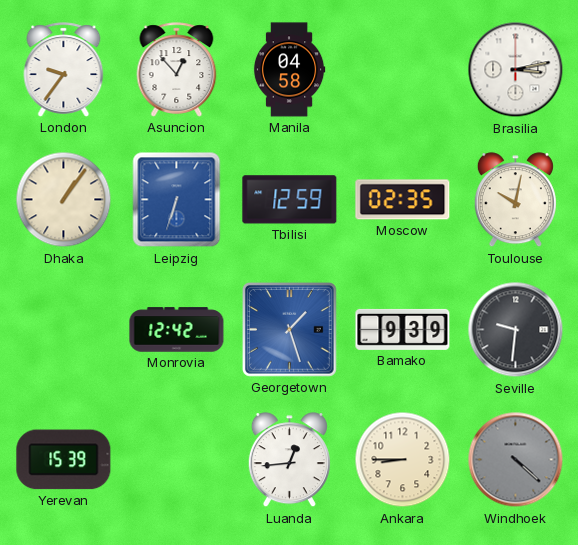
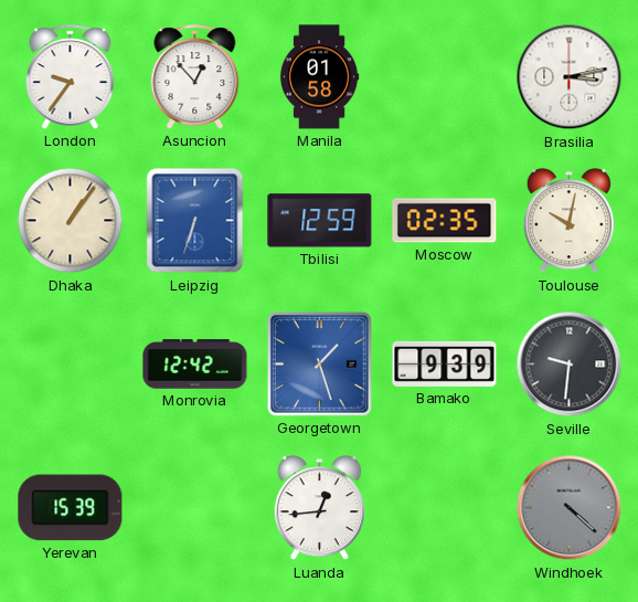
Manila: 04:58 -> 01:58
Ankara: 8:45 -> none
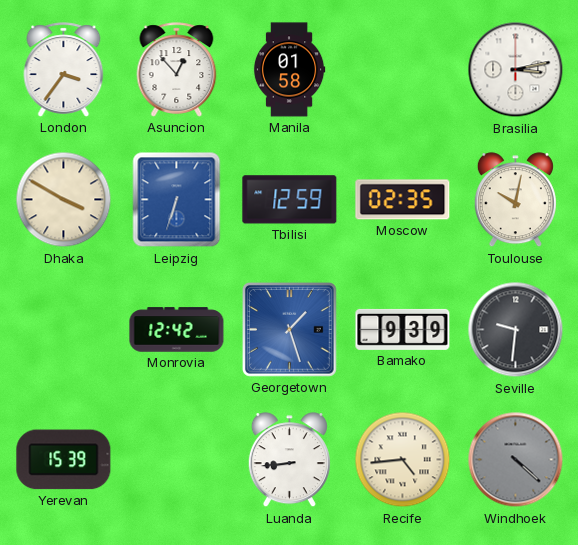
London: 9:36 -> 3:36
Dhaka: 1:06 -> 3:50
Luanda: 12:44 -> 8:44
Recife: none -> 4:44
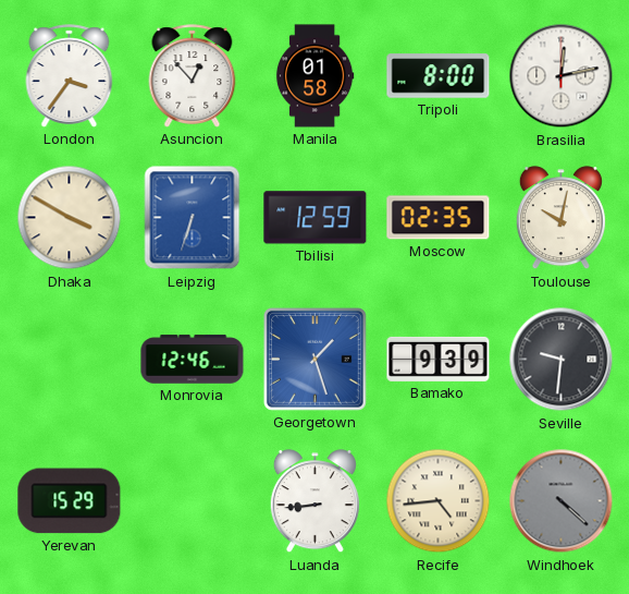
Tripoli: none -> 8:00
Brasilia: 3:13 -> 12:13
Monrovia: 12:42 -> 12:46
Yerevan: 15:39 -> 15:29
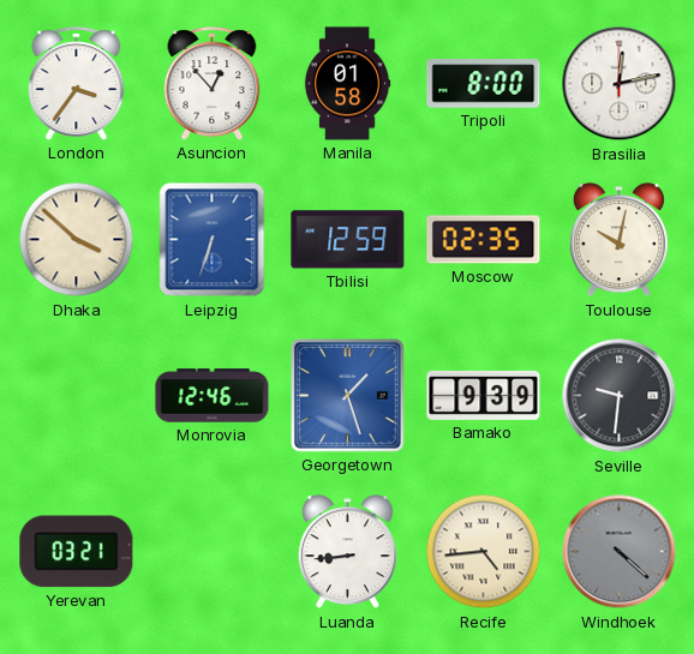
Dhaka: 3:50 -> 3:52
Yerevan: 15:29 -> 03:21
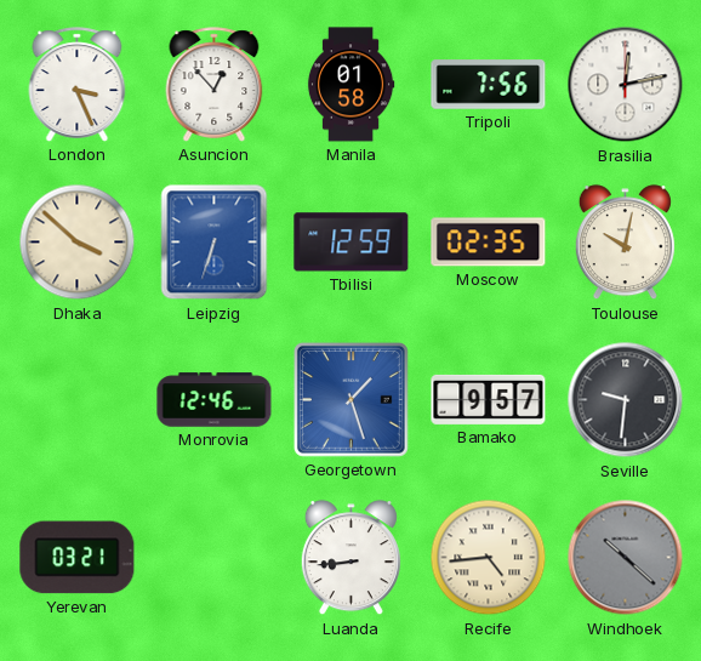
London: 3:36 -> 3:26
Tripoli: 8:00 -> 7:56
Bamako: 9:39 -> 9:57
Windhoek: 4:22 -> 10:22
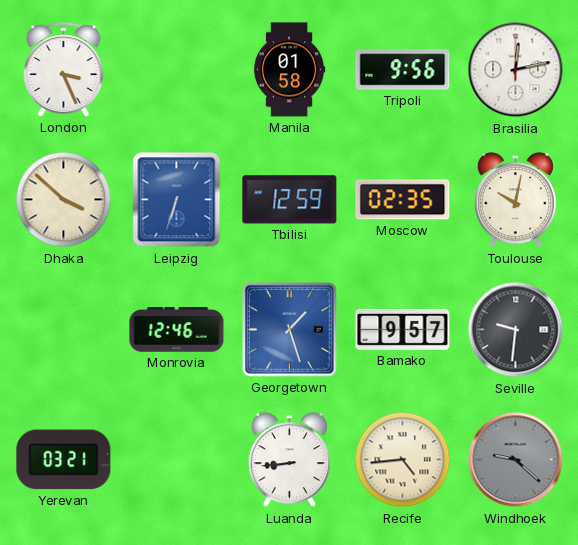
Asuncion: 12:53 -> none
Tripoli: 7:56 -> 9:56
Windhoek: 10:22 -> 9:22
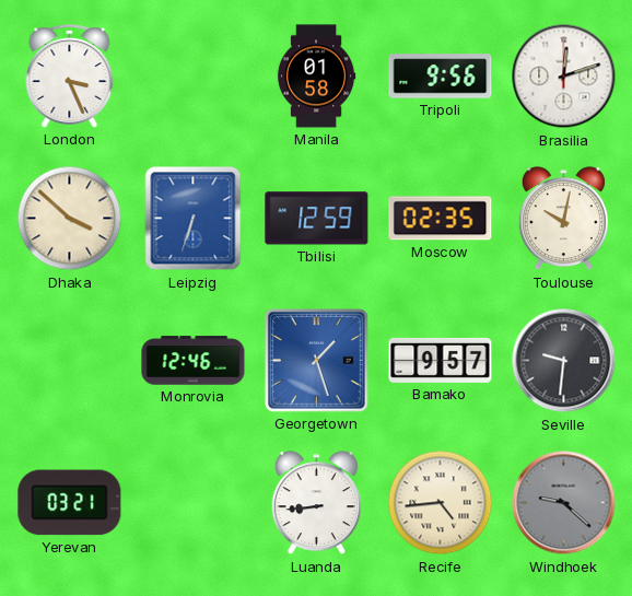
Brasilia: 12:13 -> 12:12
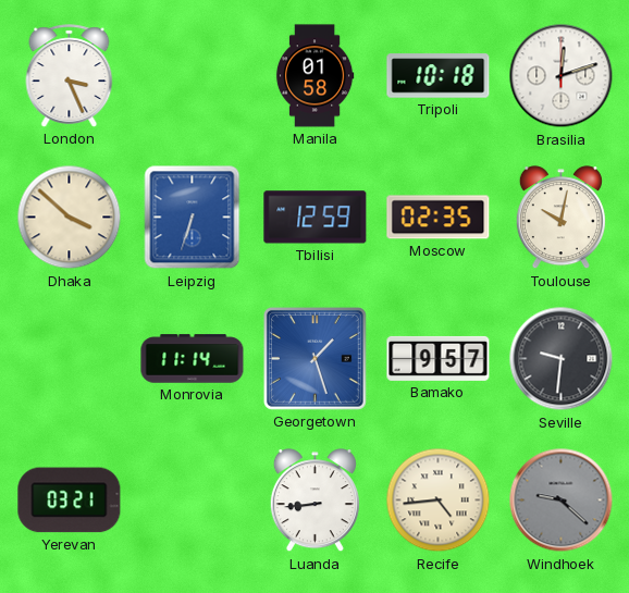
Tripoli: 9:56 -> 10:18
Monrovia: 12:46 -> 11:14
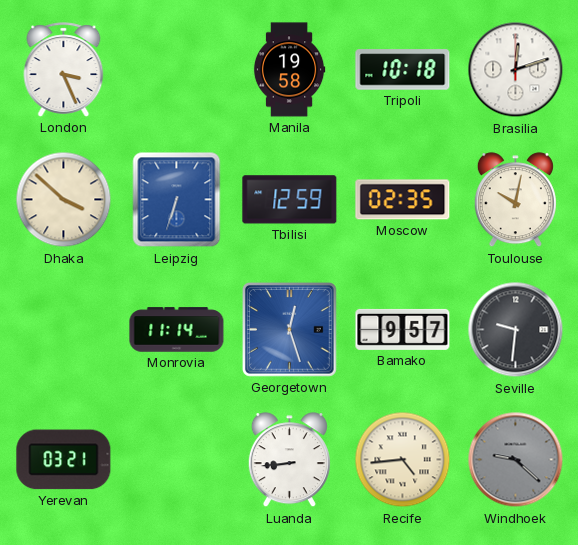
Manila: 01:58 -> 19:58
Georgetown: 1:27 -> 12:27
